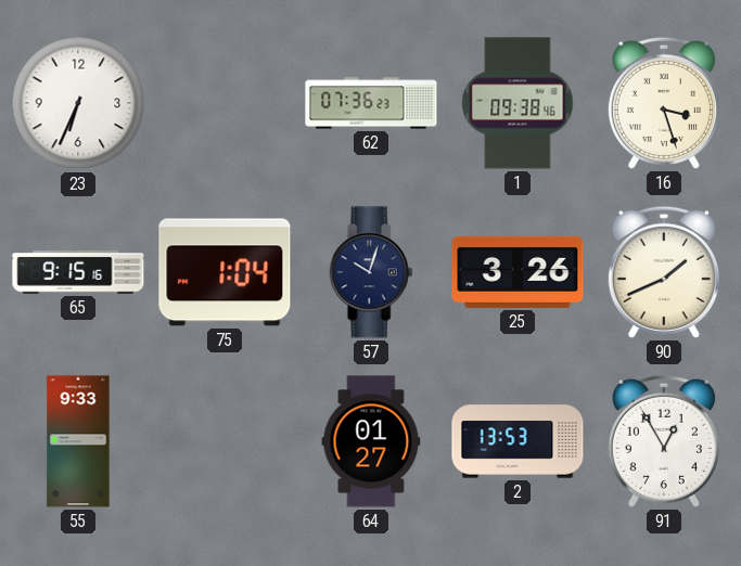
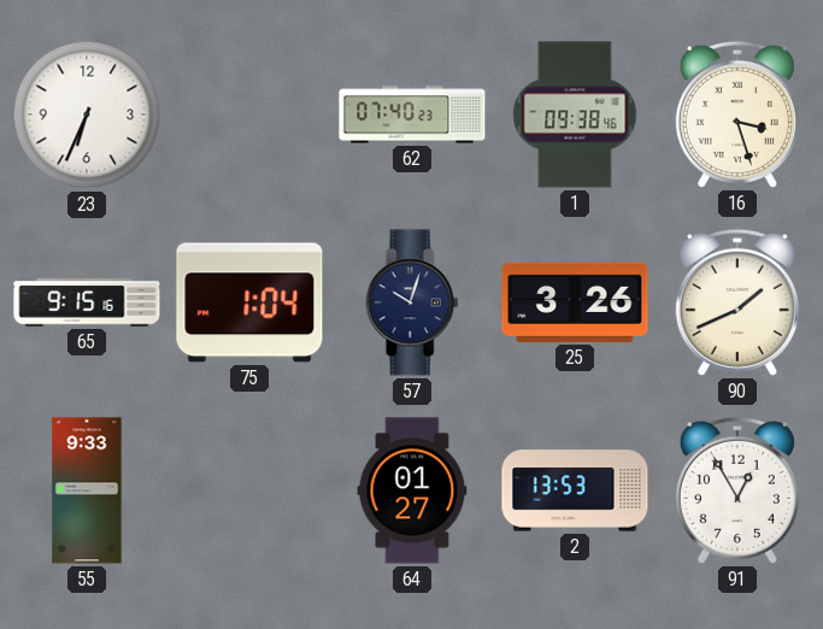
62: 07:36 -> 07:40
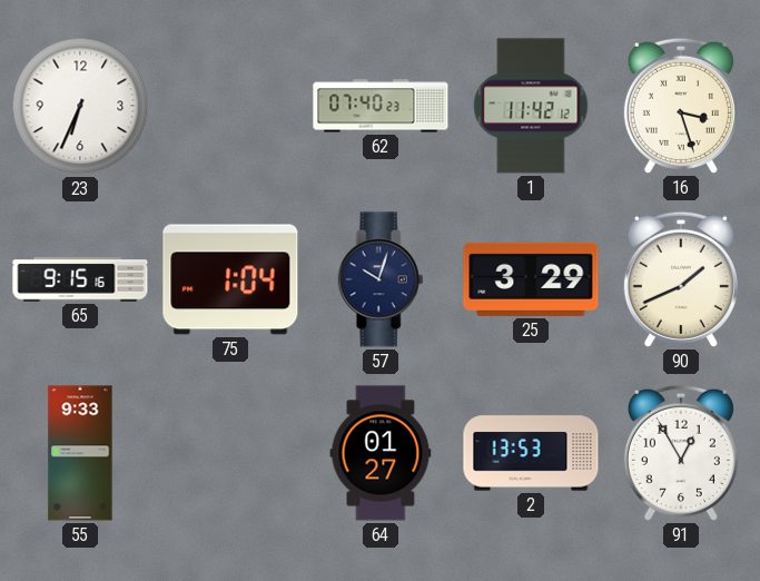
1: 09:38 -> 11:42
25: 3:26 -> 3:29
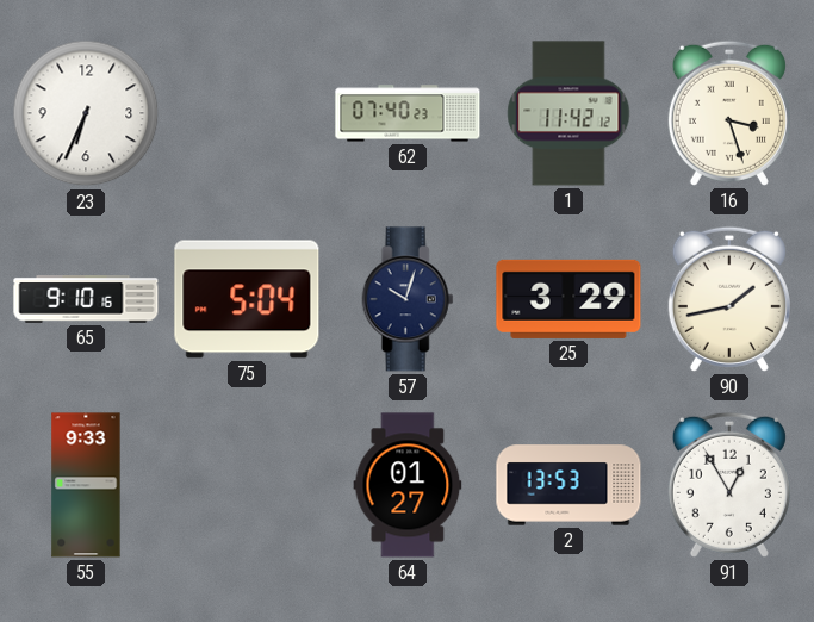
65: 9:15 -> 9:10
75: 1:04 -> 5:04
90: 1:41 -> 1:43
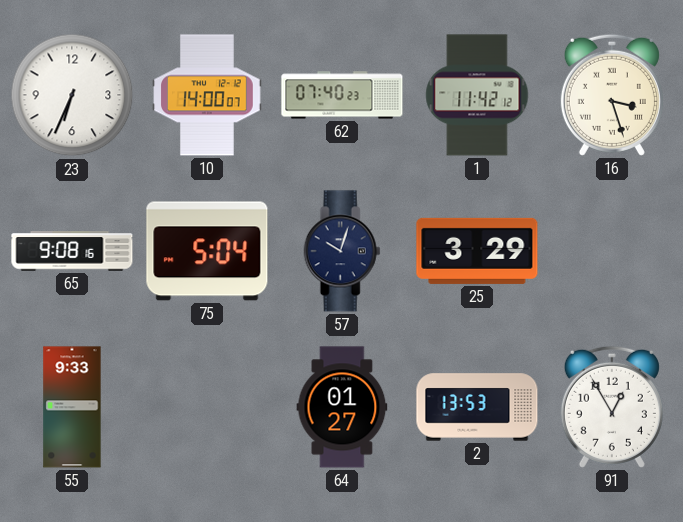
10: none -> 14:00
65: 9:10 -> 9:08
90: 1:43 -> none
